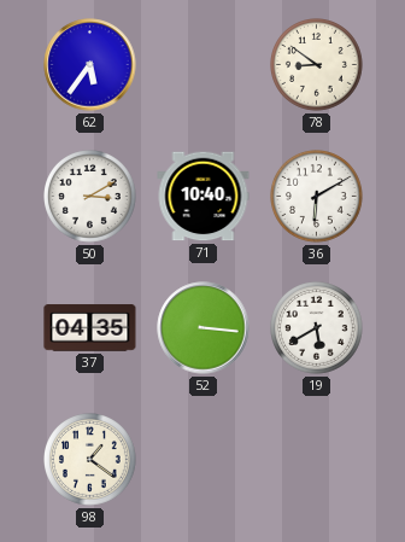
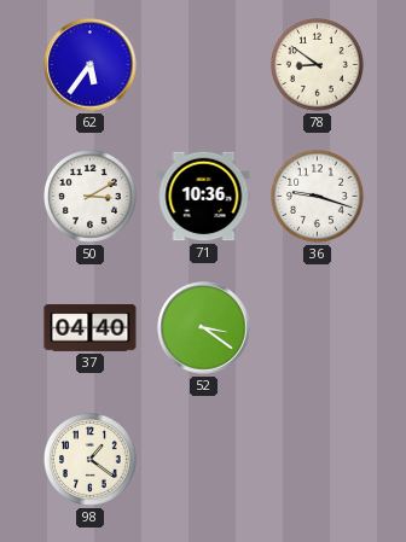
71: 10:40 -> 10:36
36: 6:10 -> 9:18
37: 04:35 -> 04:40
52: 3:16 -> 3:21
19: 5:40 -> none
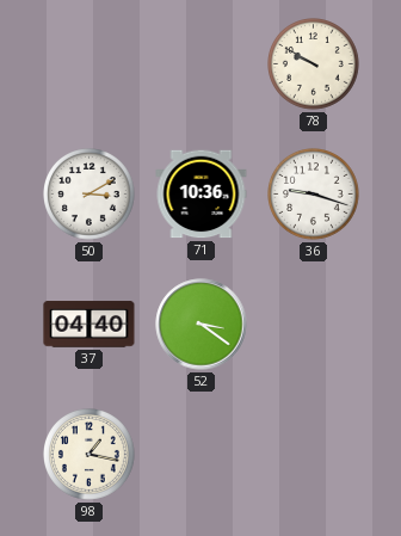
62: 5:36 -> none
78: 8:51 -> 9:50
98: 1:21 -> 1:17
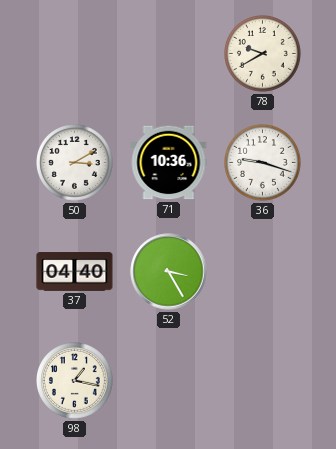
78: 9:50 -> 9:40
52: 3:21 -> 3:25
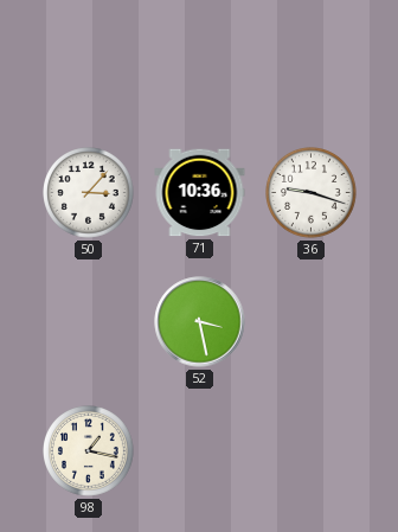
78: 9:40 -> none
50: 3:10 -> 3:07
37: 04:40 -> none
52: 3:25 -> 3:28
